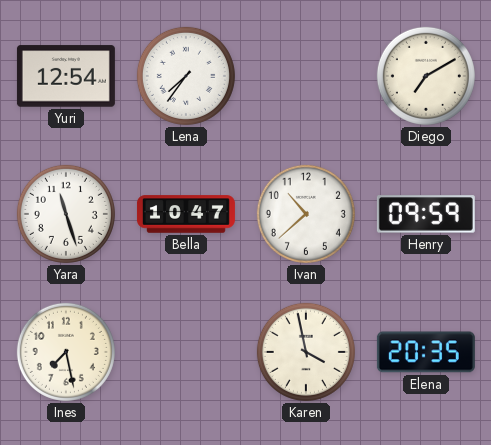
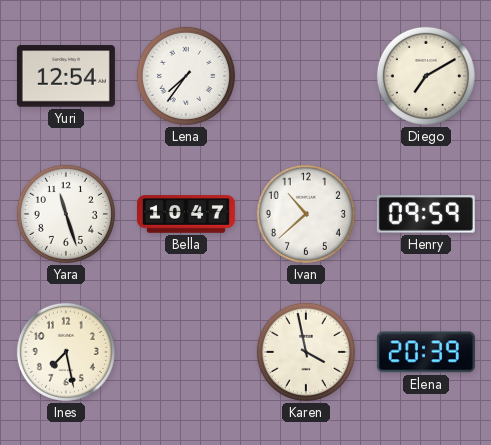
Elena: 20:35 -> 20:39
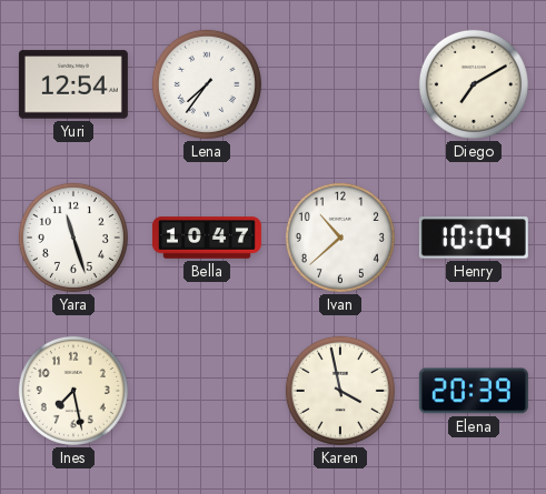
Henry: 09:59 -> 10:04
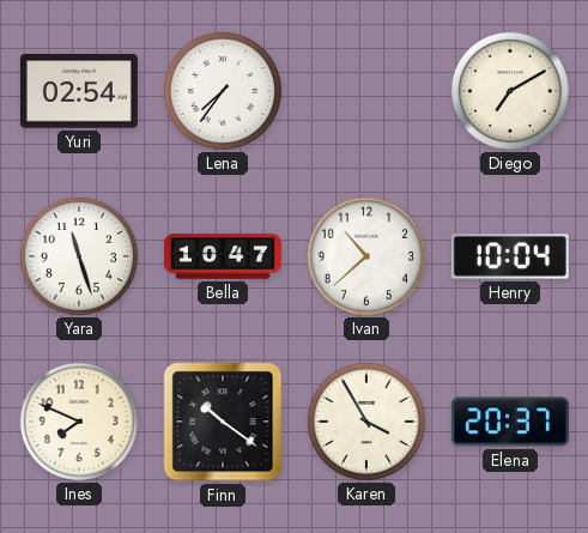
Yuri: 12:54 -> 02:54
Ines: 7:28 -> 7:49
Finn: none -> 10:21
Karen: 3:58 -> 3:55
Elena: 20:39 -> 20:37
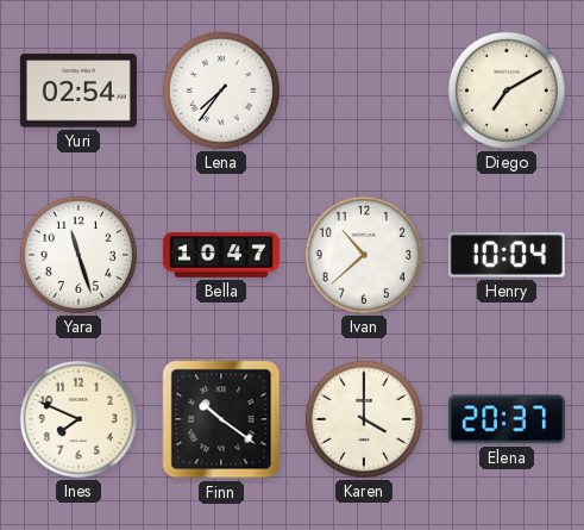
Karen: 3:55 -> 4:00
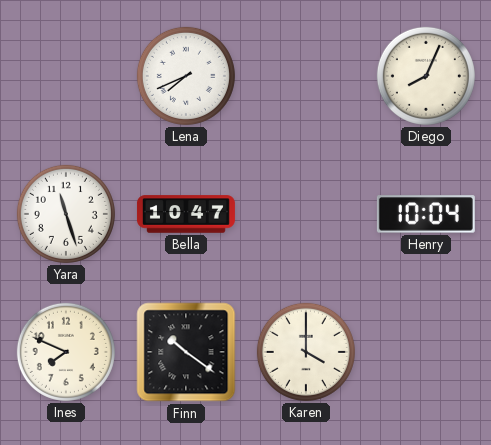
Yuri: 02:54 -> none
Lena: 7:36 -> 7:41
Diego: 7:10 -> 8:04
Ivan: 10:38 -> none
Elena: 20:37 -> none
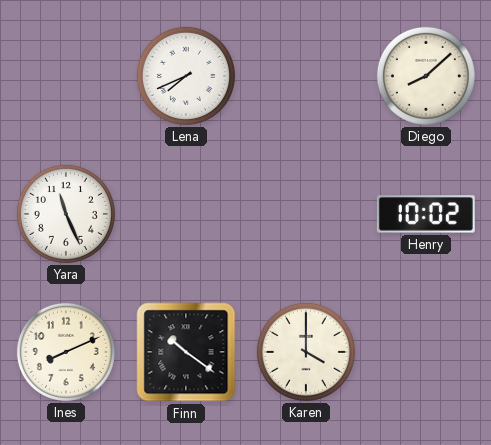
Diego: 8:04 -> 8:08
Yara: 11:27 -> 11:26
Bella: 10:47 -> none
Henry: 10:04 -> 10:02
Ines: 7:49 -> 8:11
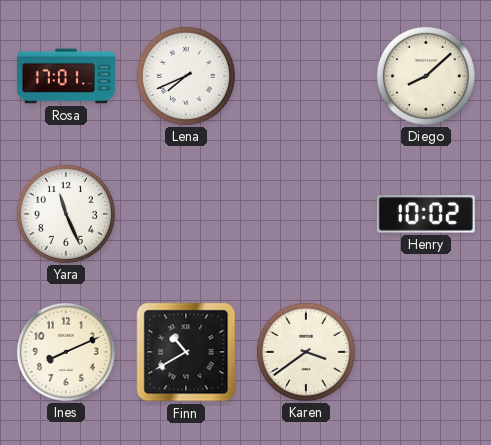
Rosa: none -> 17:01
Finn: 10:21 -> 10:40
Karen: 4:00 -> 3:39
